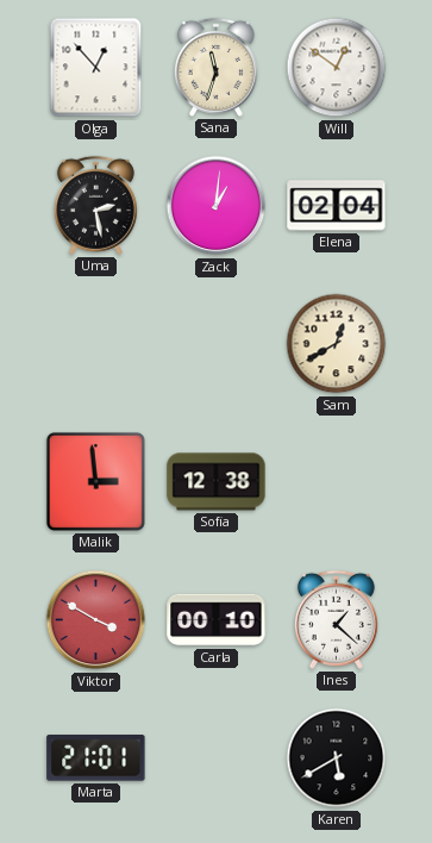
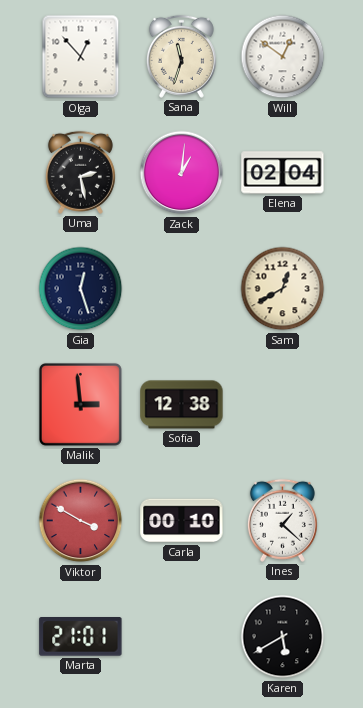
Gia: none -> 12:27
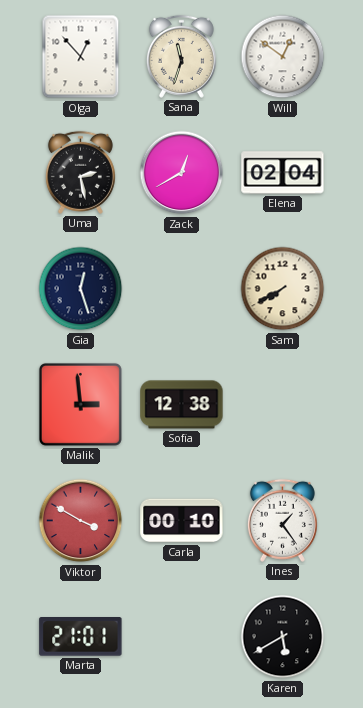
Zack: 1:01 -> 12:40
Sam: 12:40 -> 7:40
Ines: 1:22 -> 1:24
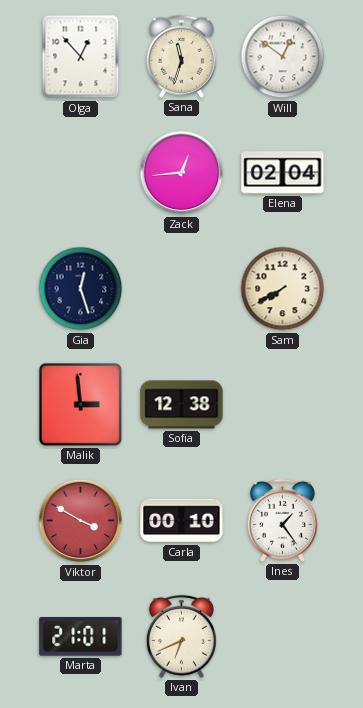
Uma: 2:28 -> none
Zack: 12:40 -> 12:44
Ivan: none -> 6:41
Karen: 5:40 -> none
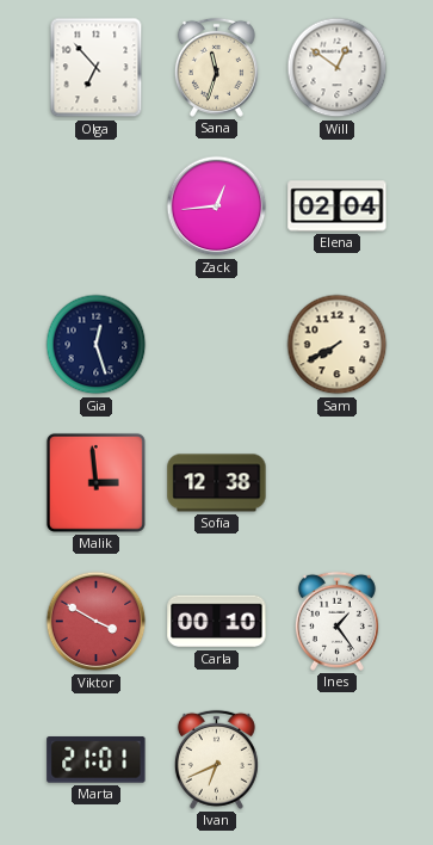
Olga: 12:53 -> 6:53
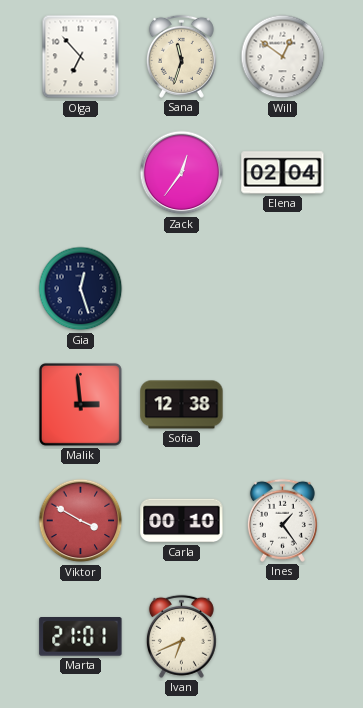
Zack: 12:44 -> 12:36
Sam: 7:40 -> none
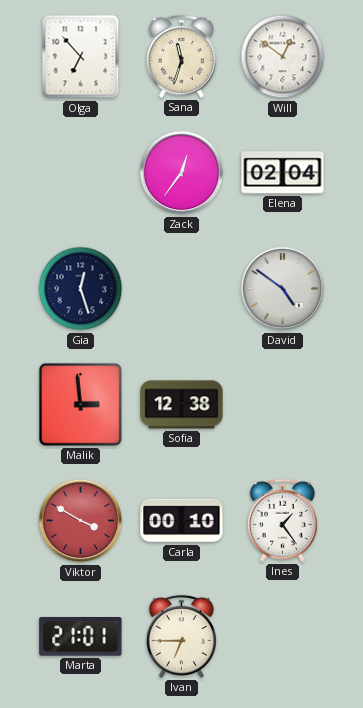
David: none -> 4:51
Ivan: 6:41 -> 6:45
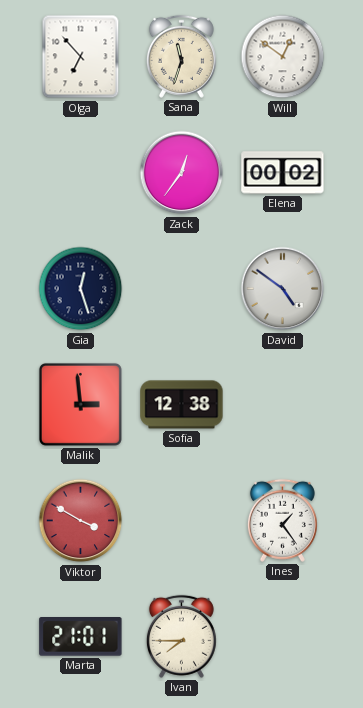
Elena: 02:04 -> 00:02
Carla: 00:10 -> none
Ivan: 6:45 -> 7:45
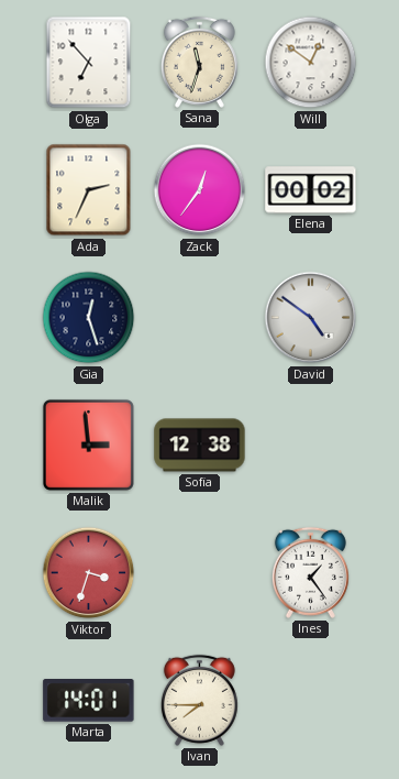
Ada: none -> 2:34
Viktor: 3:50 -> 3:33
Marta: 21:01 -> 14:01
